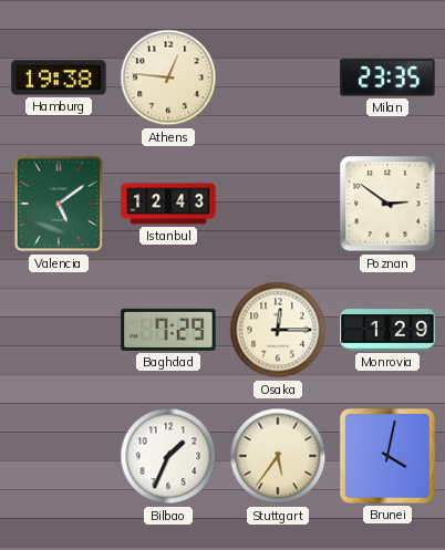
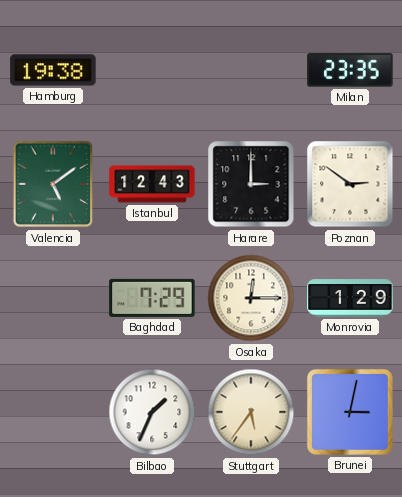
Athens: 12:46 -> none
Harare: none -> 3:00
Brunei: 4:02 -> 3:02
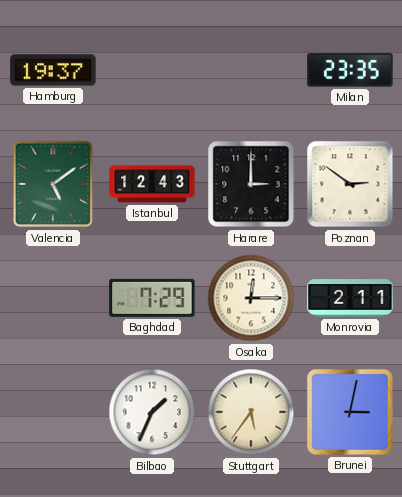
Hamburg: 19:38 -> 19:37
Monrovia: 1:29 -> 2:11
